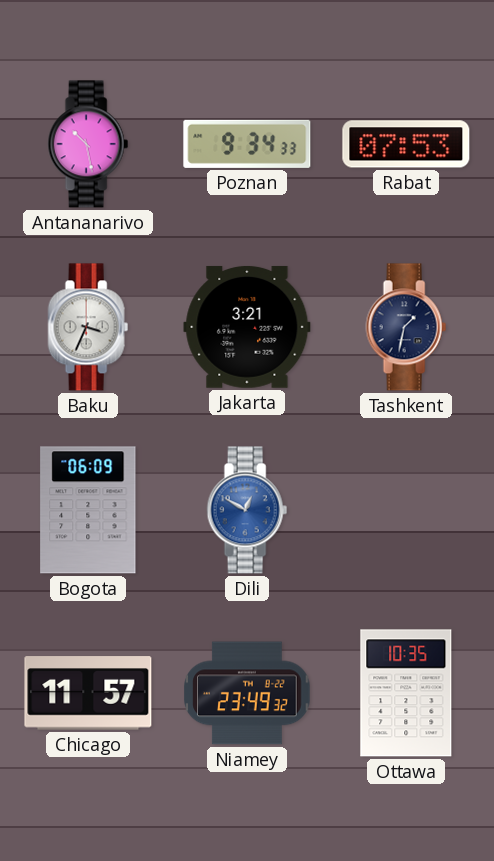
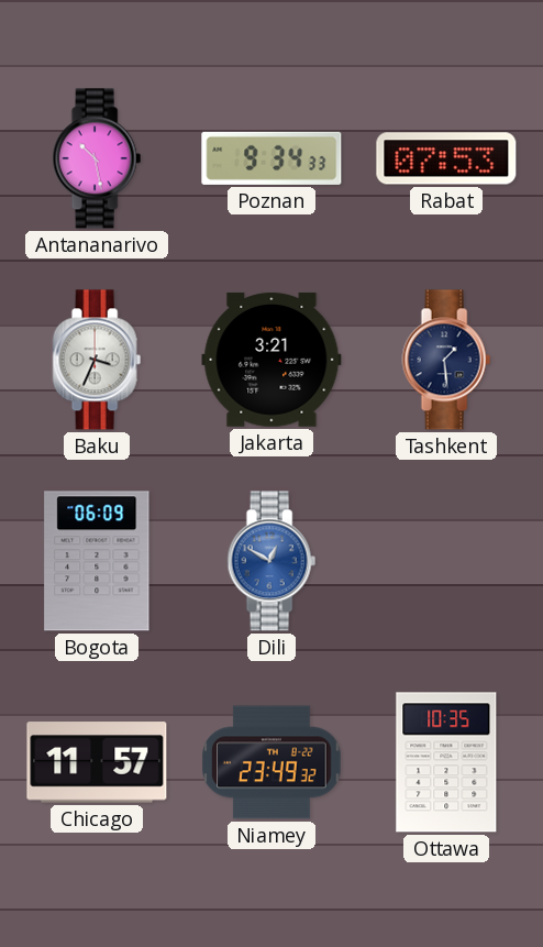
Tashkent: 1:32 -> 1:29
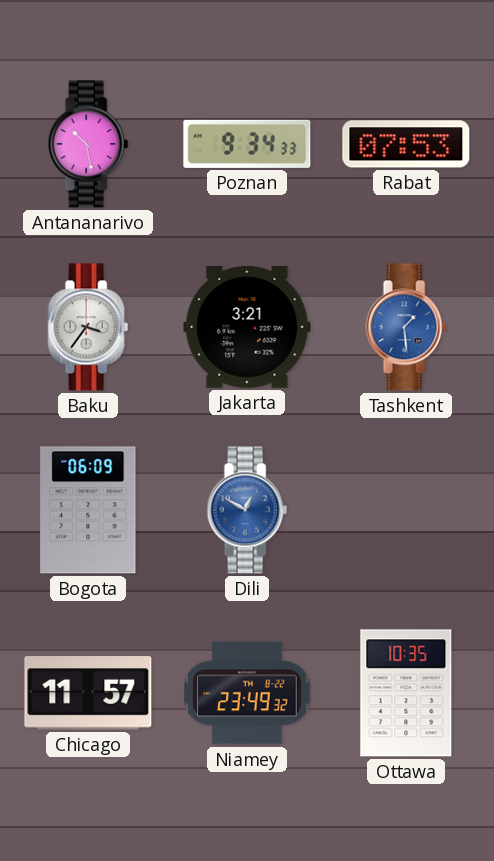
Baku: 3:34 -> 3:36
Tashkent dial: navy -> blue
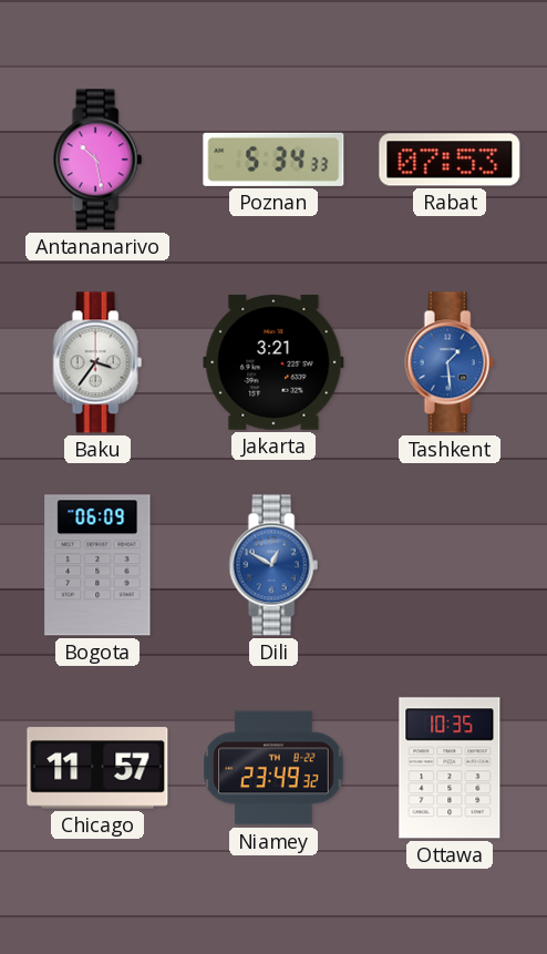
Poznan: 9:34 -> 5:34
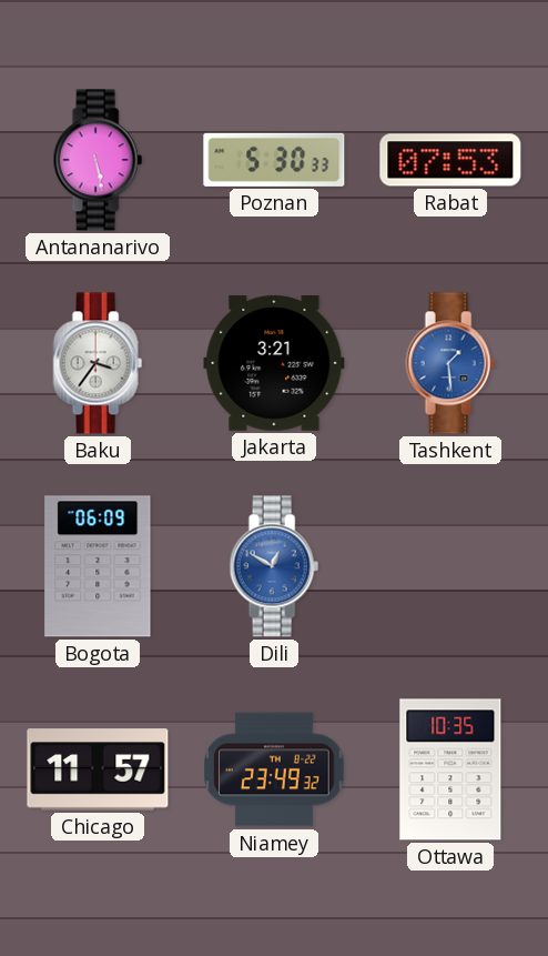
Antananarivo: 10:28 -> 5:28
Poznan: 5:34 -> 5:30
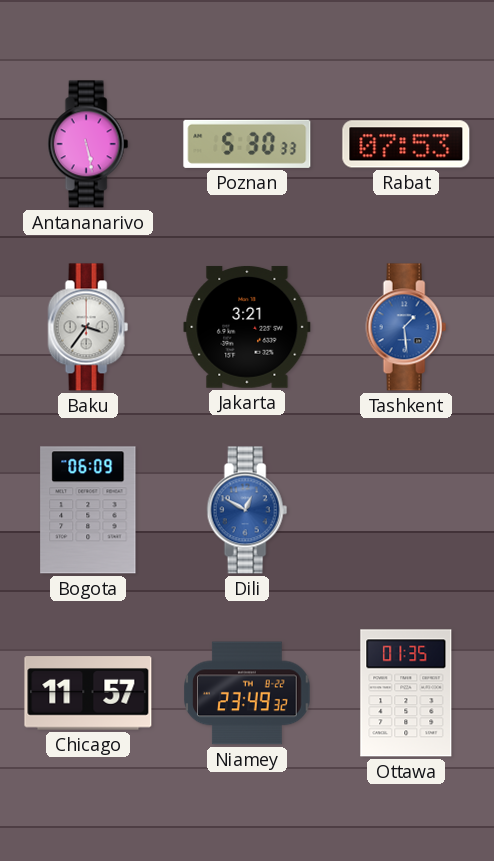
Ottawa: 10:35 -> 01:35
